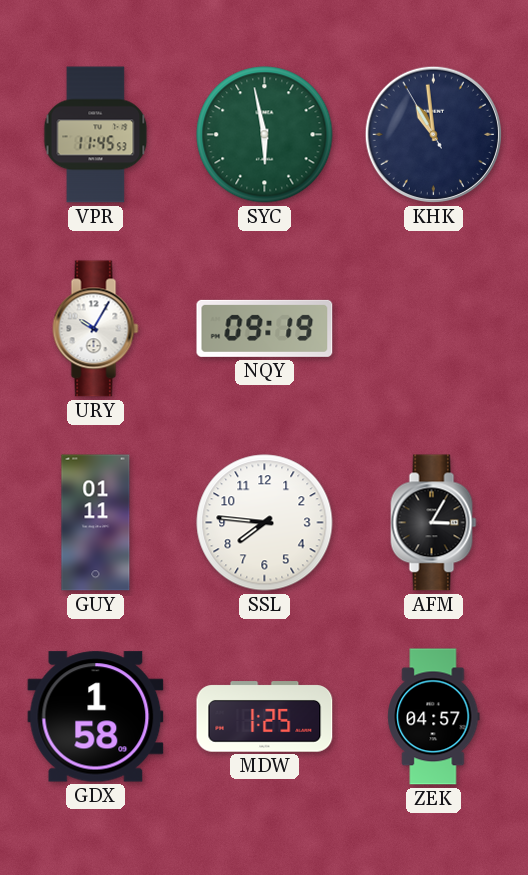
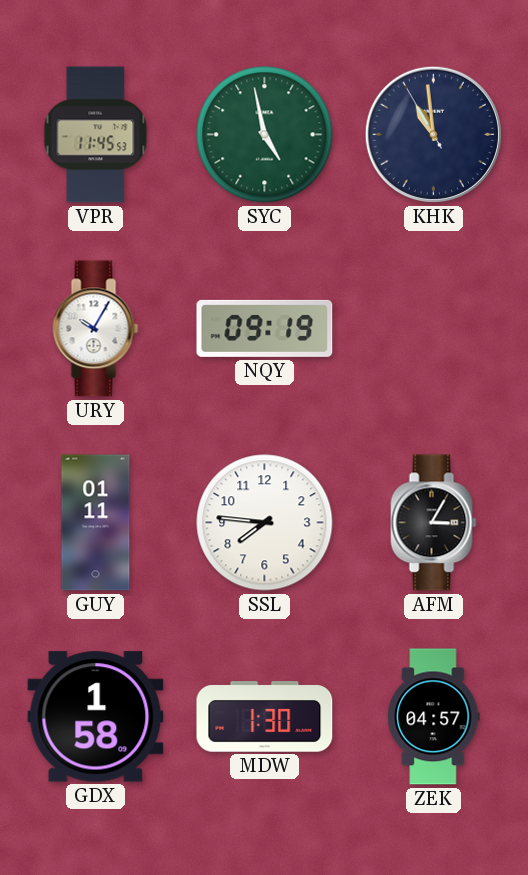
SYC: 5:58 -> 4:58
MDW: 1:25 -> 1:30
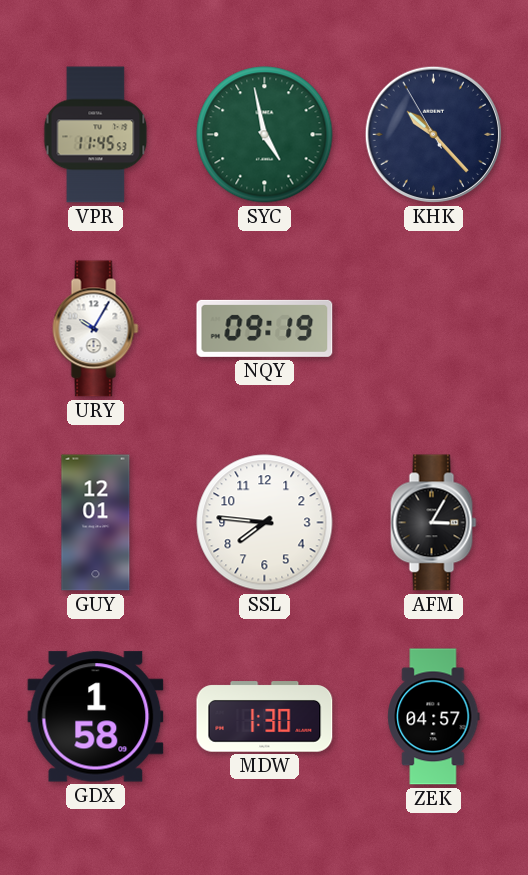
KHK: 10:58 -> 10:22
GUY: 01:11 -> 12:01
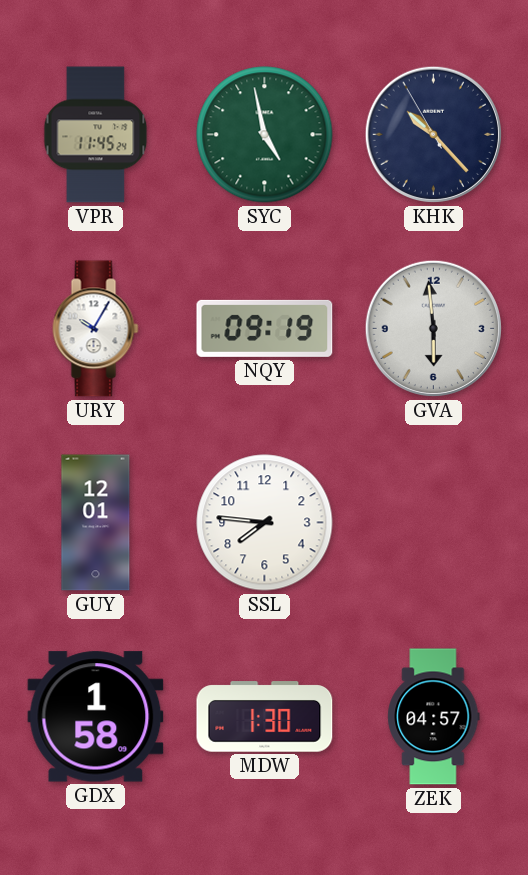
VPR: 11:45:53 -> 11:45:24
GVA: none -> 5:59
AFM: 3:05 -> none
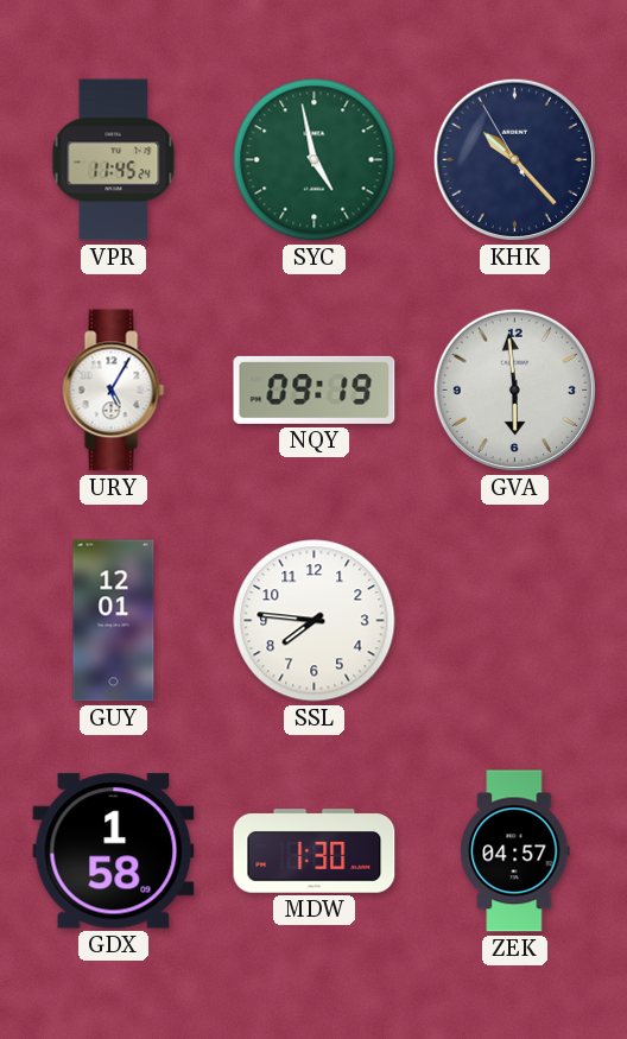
URY: 10:05 -> 5:05
